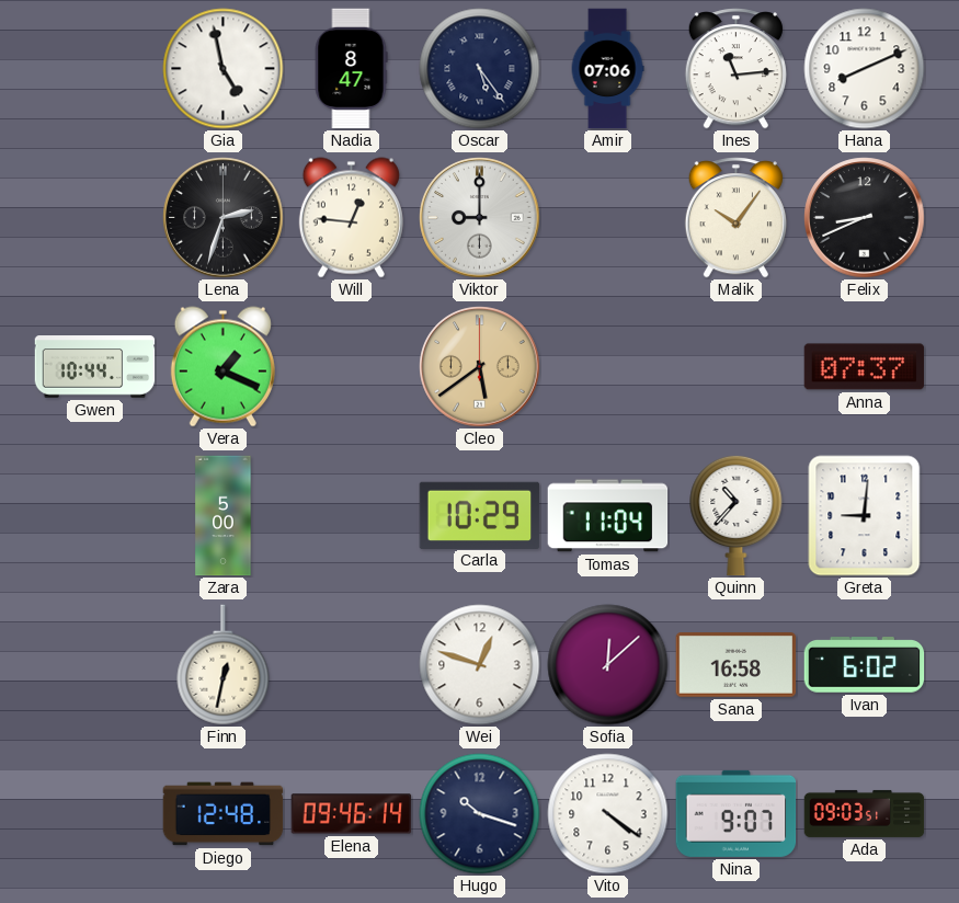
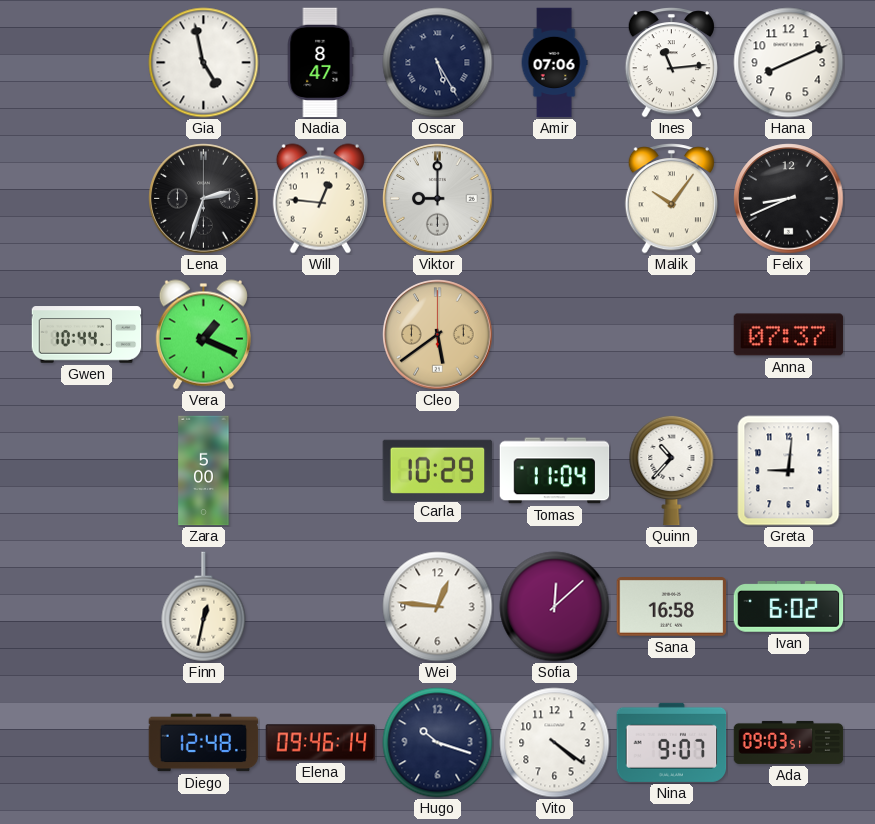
Oscar: 5:24 -> 5:25
Wei: 12:48 -> 12:46
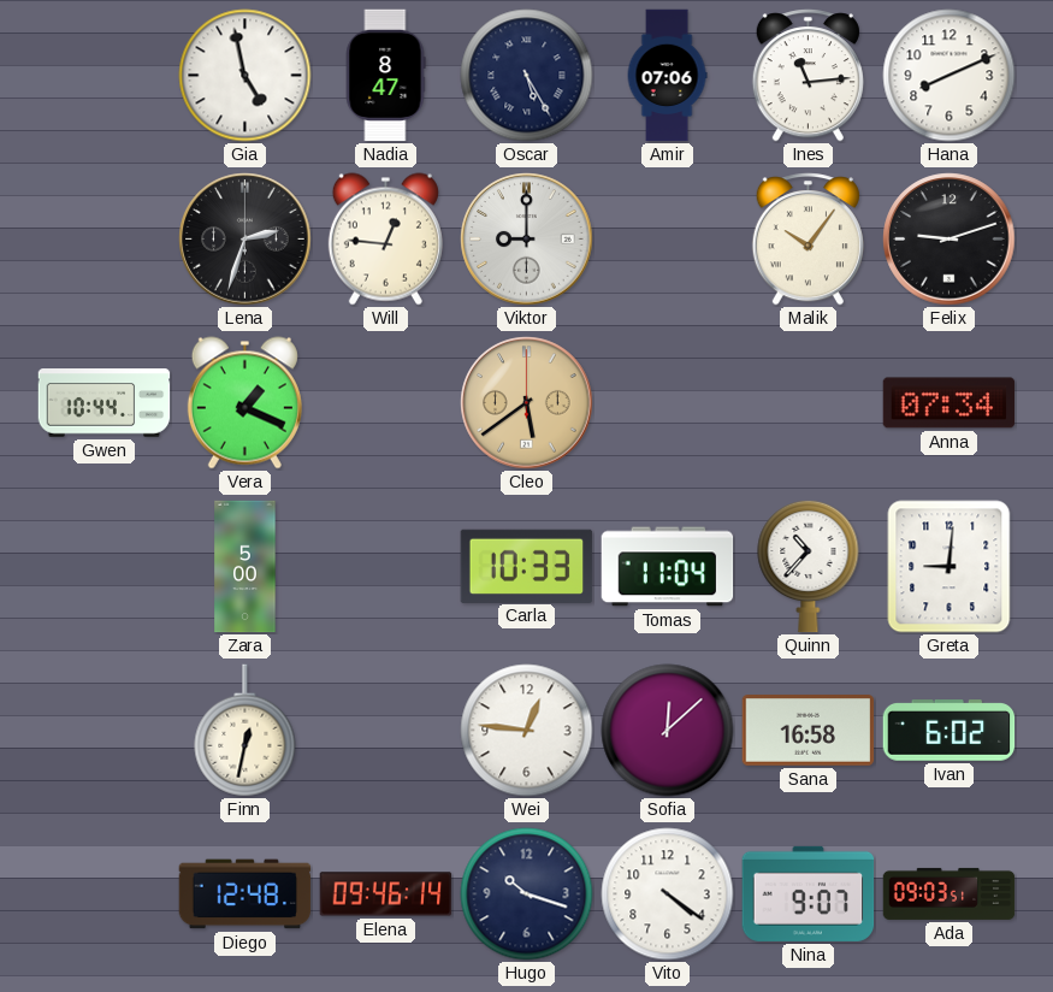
Felix: 8:41 -> 9:12
Anna: 07:37 -> 07:34
Carla: 10:29 -> 10:33
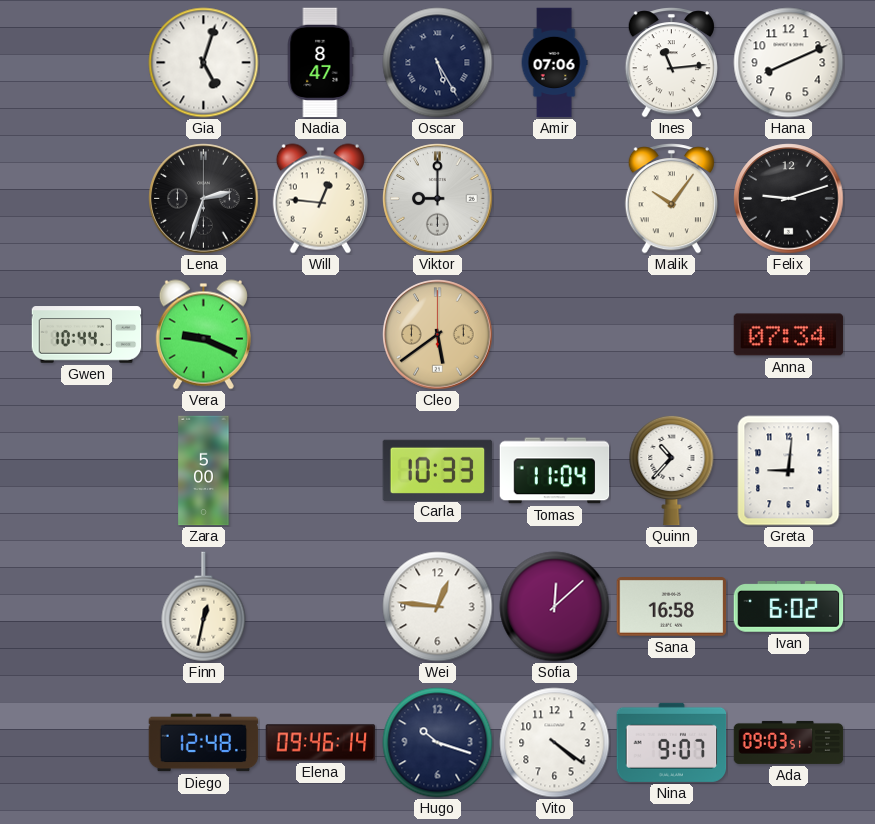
Gia: 4:58 -> 5:03
Vera: 1:19 -> 9:19
